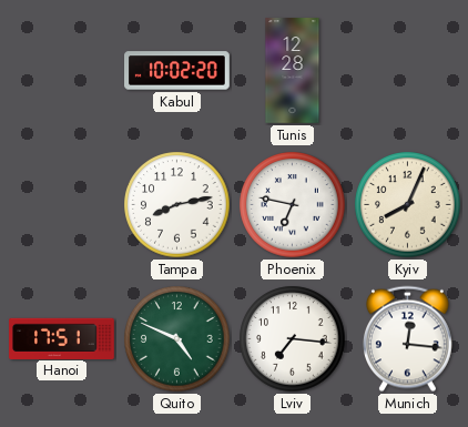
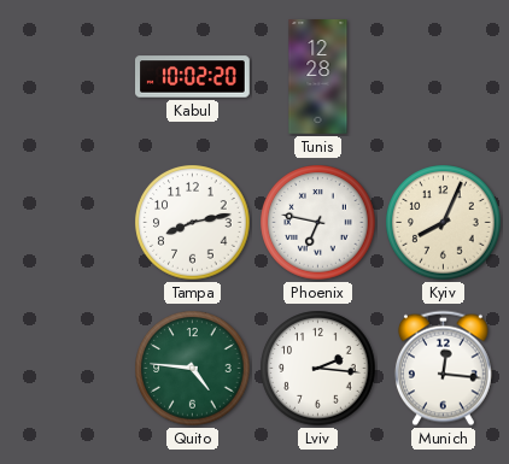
Hanoi: 17:51 -> none
Quito: 4:49 -> 4:46
Lviv: 7:16 -> 2:16
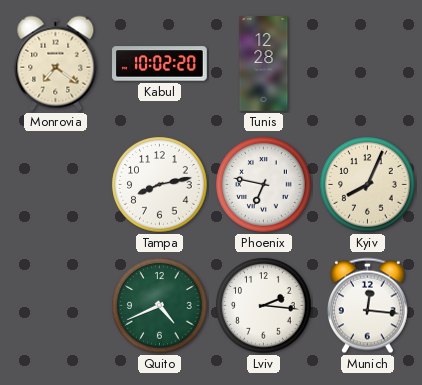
Monrovia: none -> 7:21
Quito: 4:46 -> 4:41
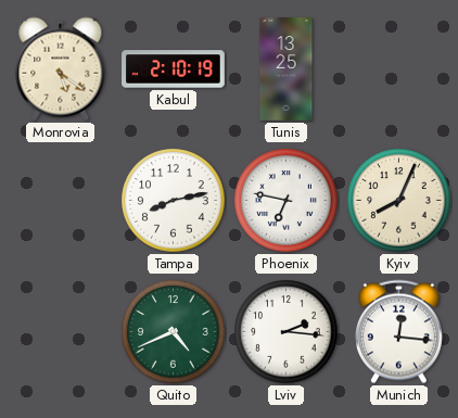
Monrovia: 7:21 -> 5:21
Kabul: 10:02 -> 2:10
Tunis: 12:28 -> 13:25
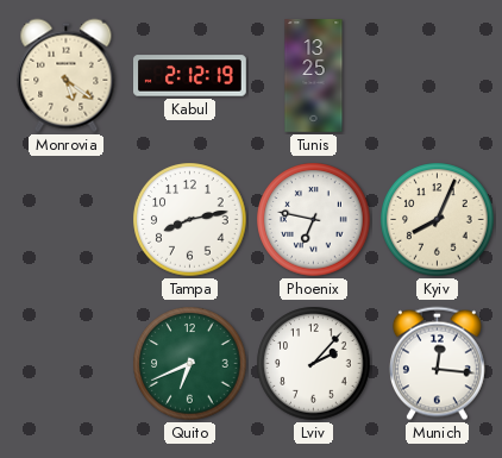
Kabul: 2:10 -> 2:12
Quito: 4:41 -> 6:41
Lviv: 2:16 -> 2:07
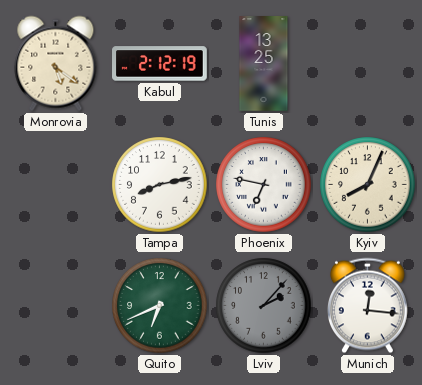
Lviv dial: white -> grey
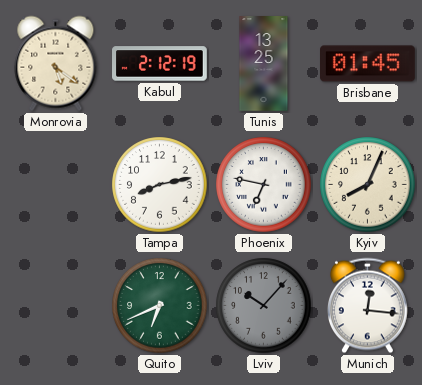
Brisbane: none -> 01:45
Lviv: 2:07 -> 10:07
